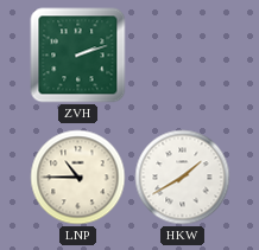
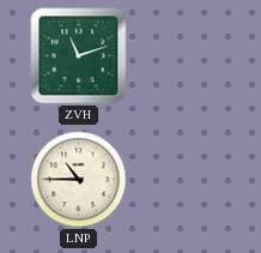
ZVH: 2:12 -> 11:12
HKW: 1:40 -> none
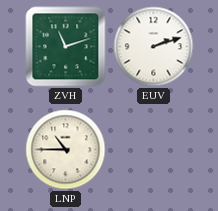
EUV: none -> 2:12
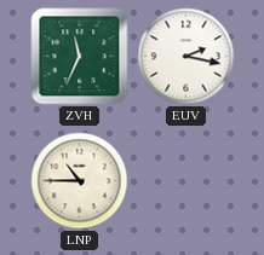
ZVH: 11:12 -> 11:34
EUV: 2:12 -> 2:17
